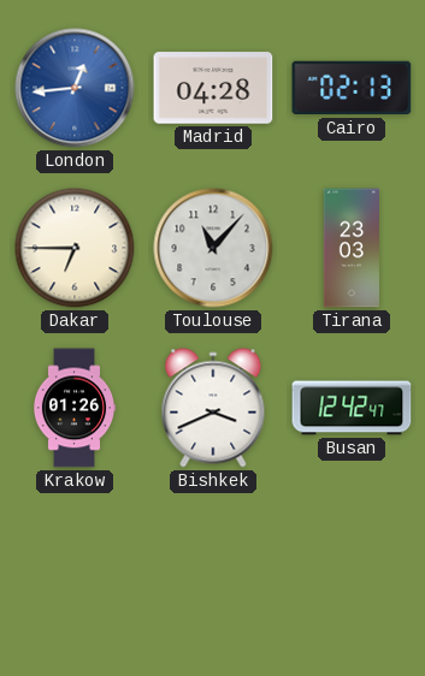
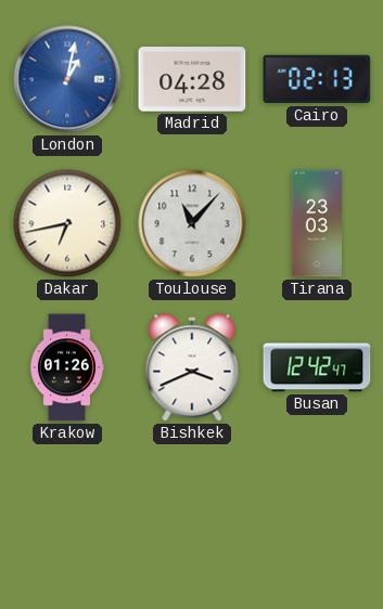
London: 12:44 -> 1:02
Dakar: 6:45 -> 6:43
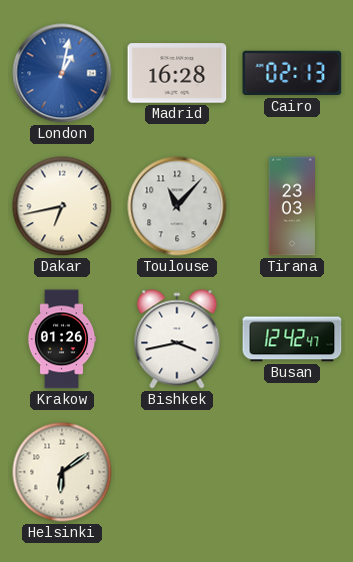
Madrid: 04:28 -> 16:28
Bishkek: 3:41 -> 3:43
Helsinki: none -> 6:09
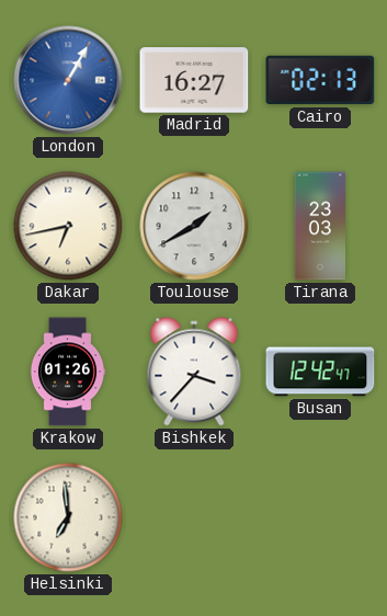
London: 1:02 -> 1:05
Madrid: 16:28 -> 16:27
Toulouse: 11:07 -> 1:40
Bishkek: 3:43 -> 3:37
Helsinki: 6:09 -> 6:59
